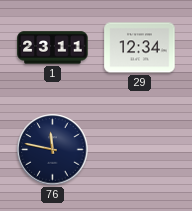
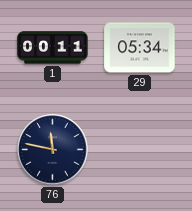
1: 23:11 -> 00:11
29: 12:34 -> 05:34
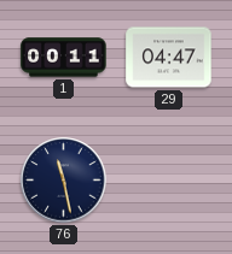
29: 05:34 -> 04:47
76: 11:47 -> 11:28
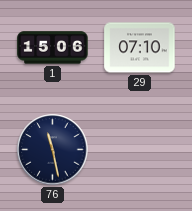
1: 00:11 -> 15:06
29: 04:47 -> 07:10
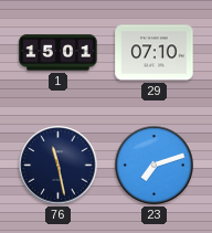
1: 15:06 -> 15:01
23: none -> 7:12
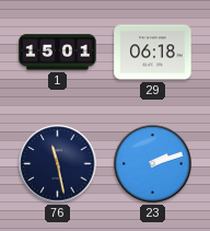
29: 07:10 -> 06:18
23: 7:12 -> 2:12
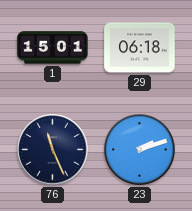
76: 11:28 -> 11:26
